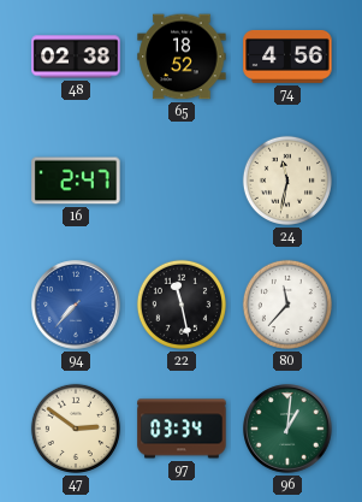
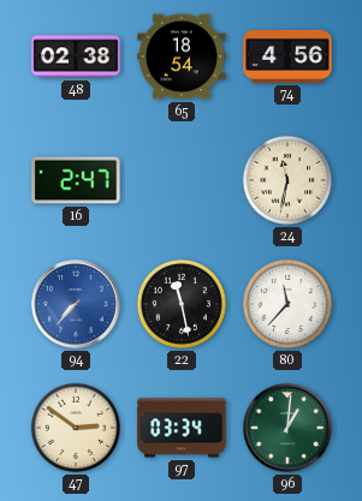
65: 18:52 -> 18:54
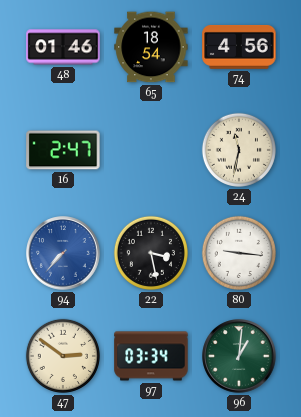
48: 02:38 -> 01:46
22: 11:28 -> 3:28
80: 11:37 -> 9:16
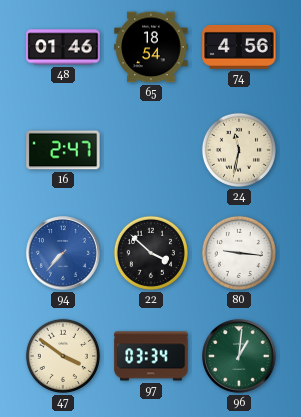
22: 3:28 -> 3:52
47: 2:51 -> 3:51
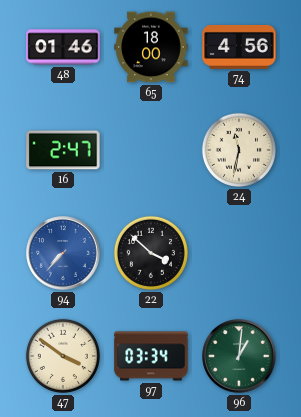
65: 18:54 -> 18:00
80: 9:16 -> none
